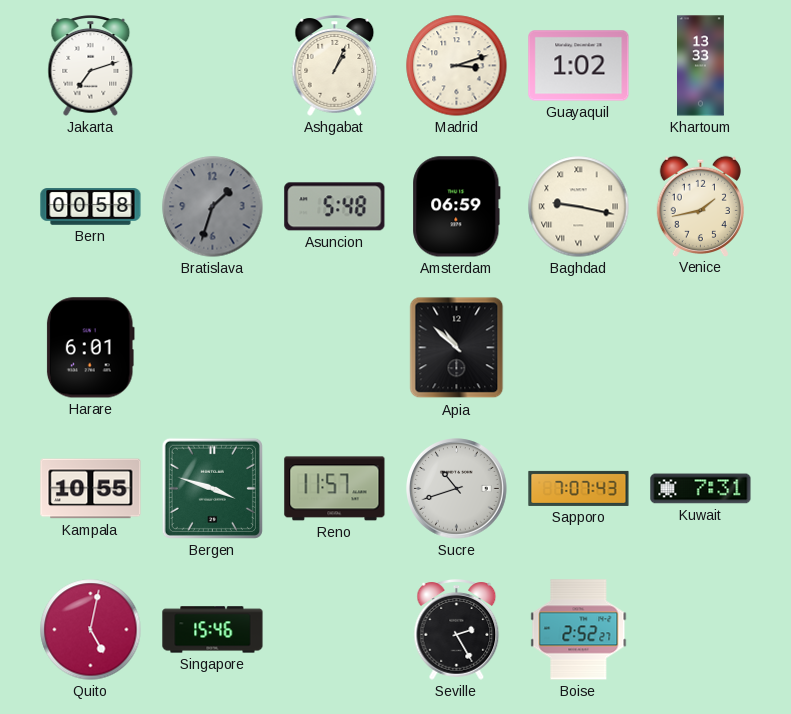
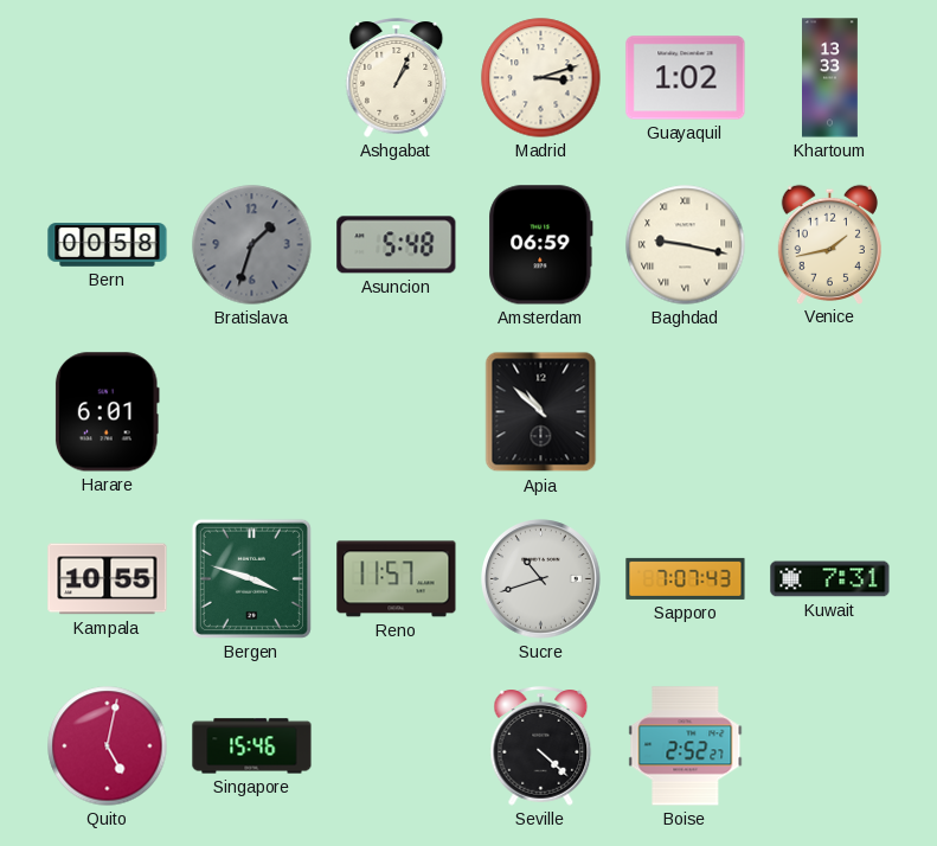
Jakarta: 7:12 -> none
Seville: 2:25 -> 4:22
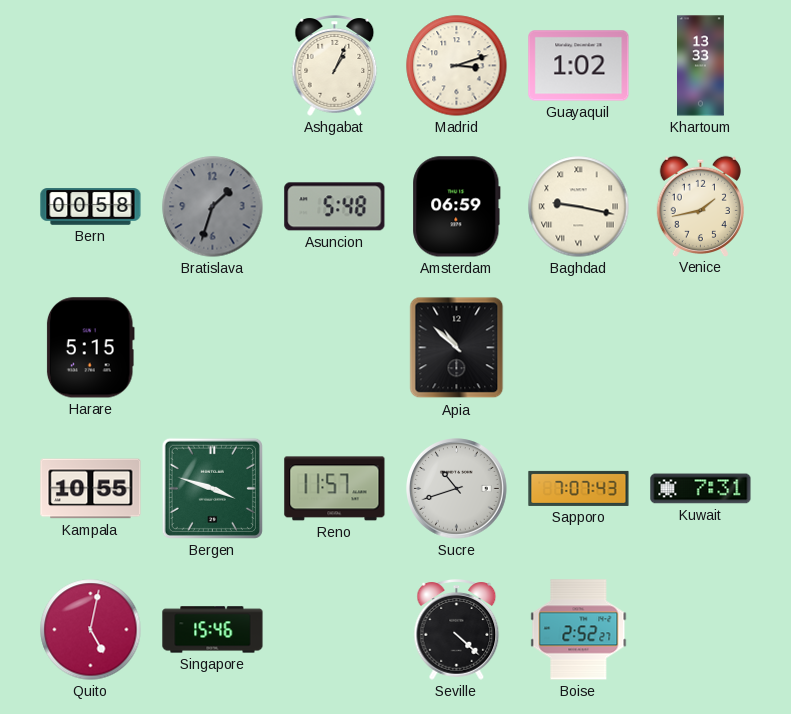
Harare: 6:01 -> 5:15
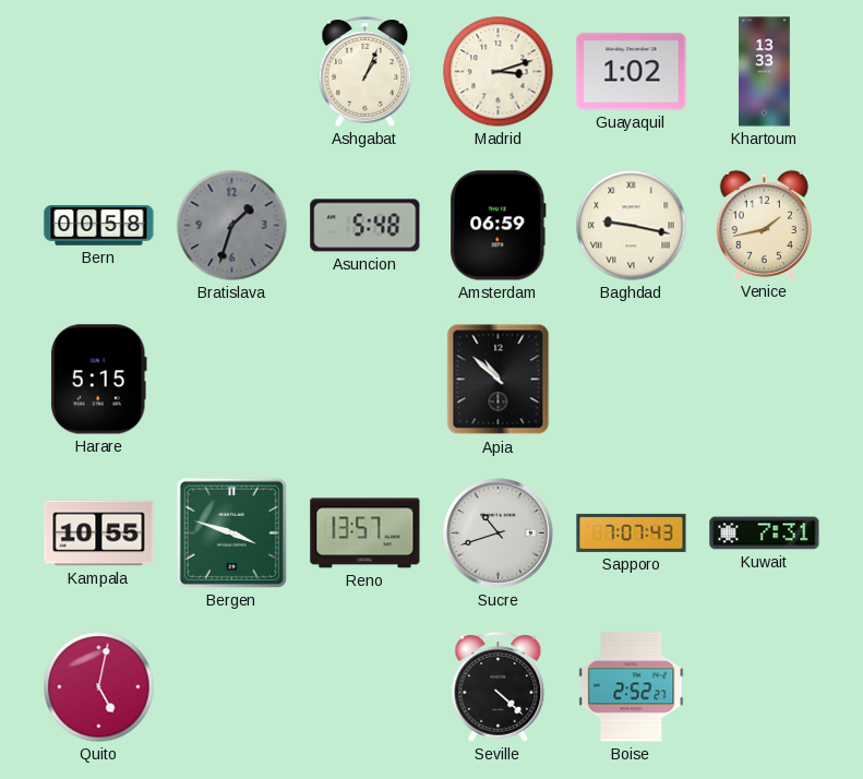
Reno: 11:57 -> 13:57
Singapore: 15:46 -> none
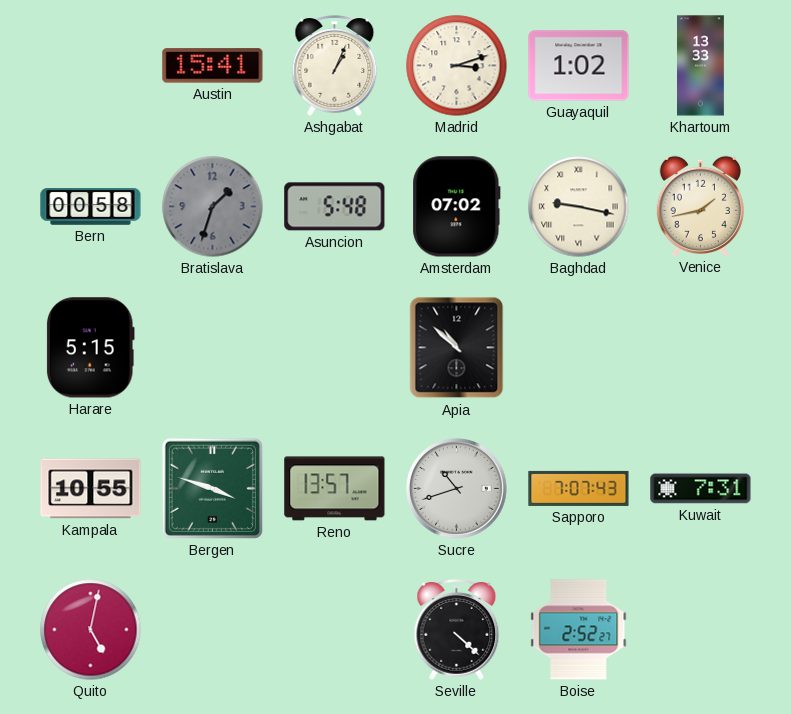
Austin: none -> 15:41
Amsterdam: 06:59 -> 07:02
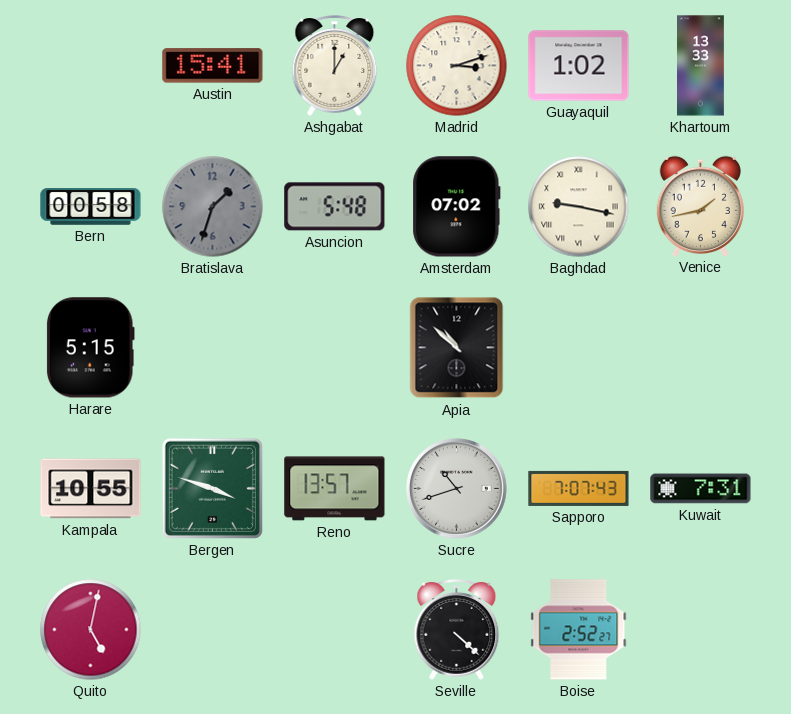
Ashgabat: 1:04 -> 1:00
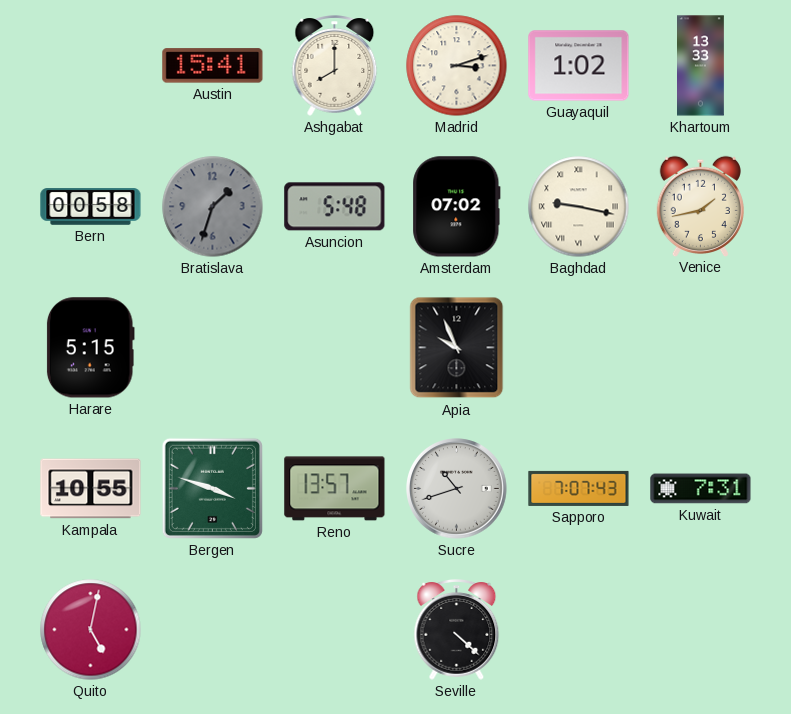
Ashgabat: 1:00 -> 8:00
Apia: 10:52 -> 9:56
Boise: 2:52 -> none
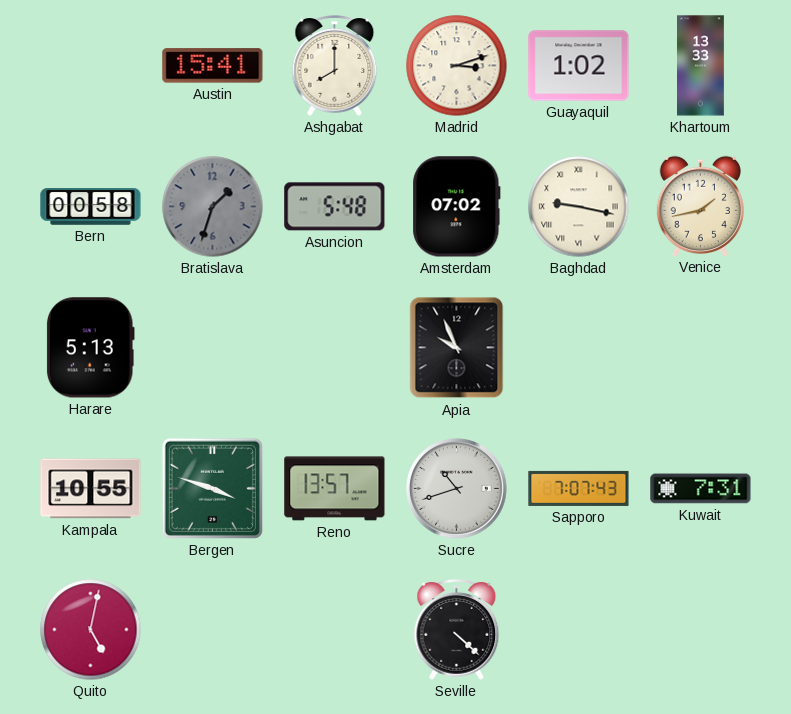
Harare: 5:15 -> 5:13
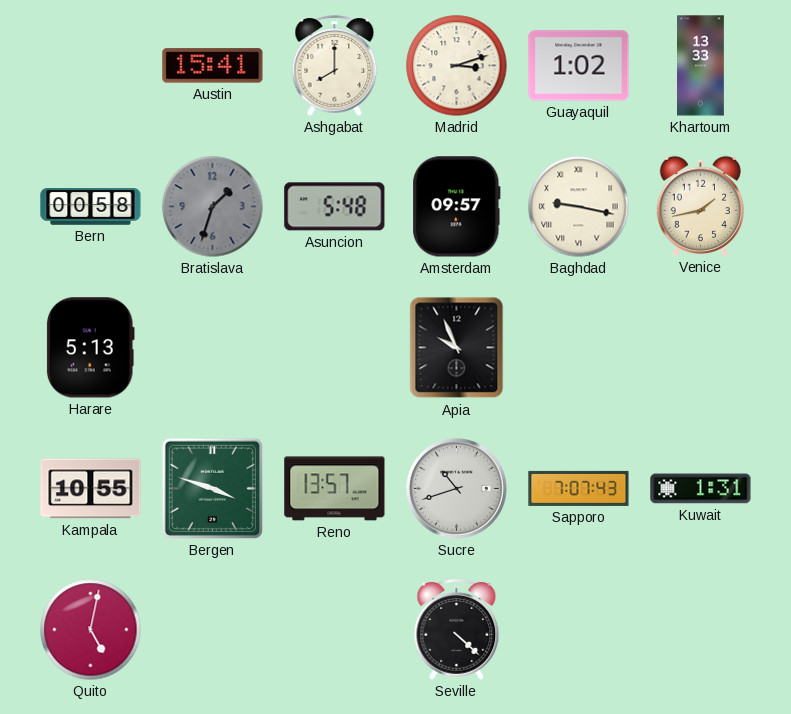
Amsterdam: 07:02 -> 09:57
Kuwait: 7:31 -> 1:31
